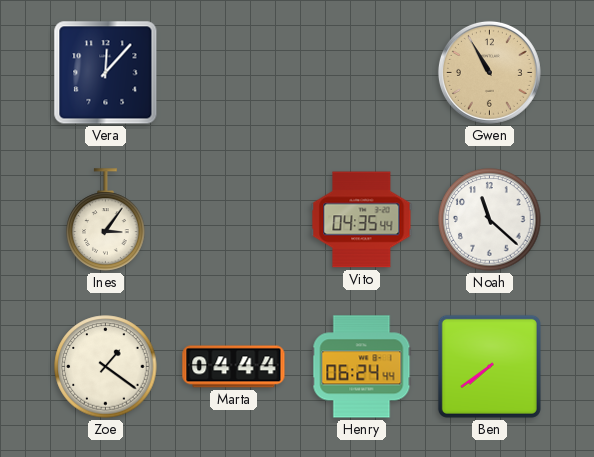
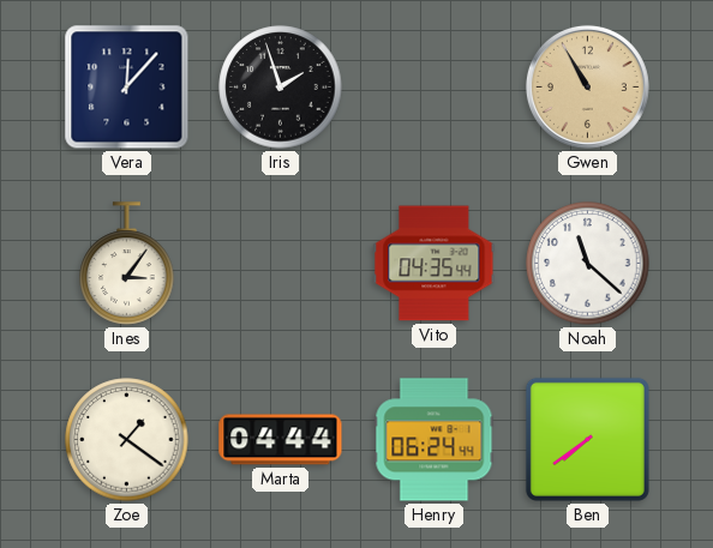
Iris: none -> 1:57
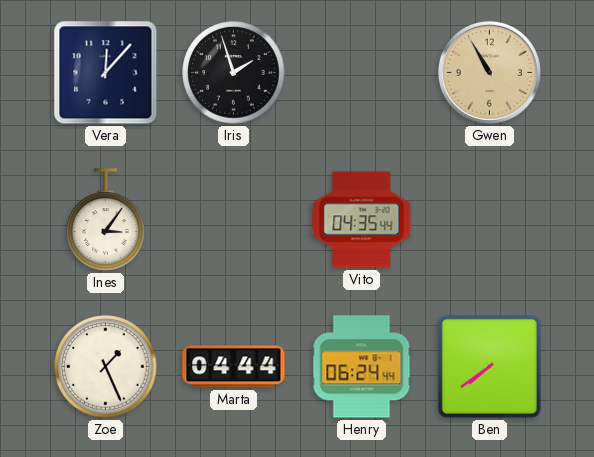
Noah: 11:22 -> none
Zoe: 1:21 -> 1:26
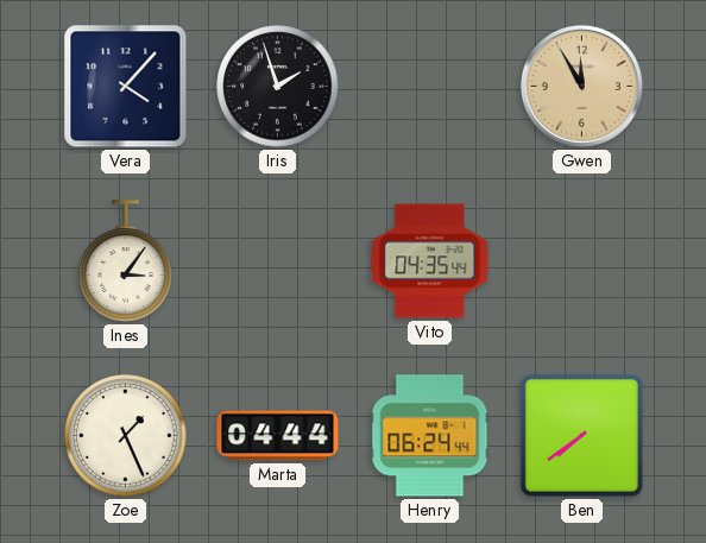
Vera: 12:07 -> 4:07
Gwen: 10:55 -> 11:55
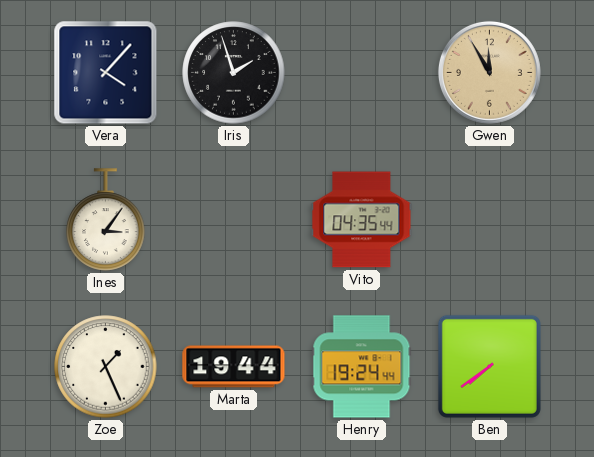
Marta: 04:44 -> 19:44
Henry: 06:24 -> 19:24
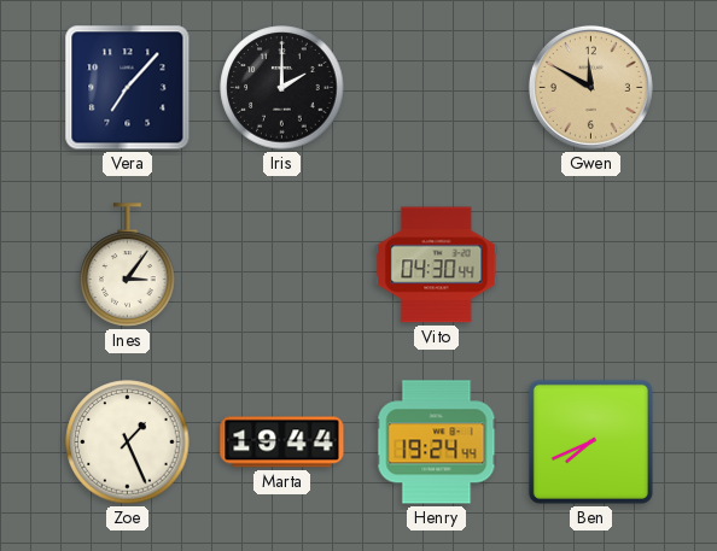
Vera: 4:07 -> 7:07
Iris: 1:57 -> 2:00
Gwen: 11:55 -> 11:50
Vito: 04:35 -> 04:30
Ben: 7:39 -> 7:41
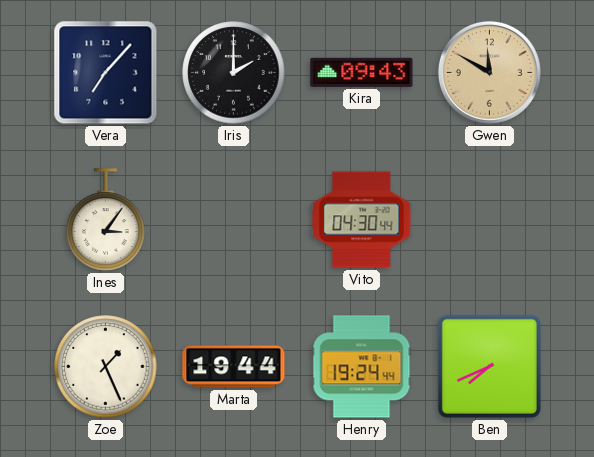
Kira: none -> 09:43
